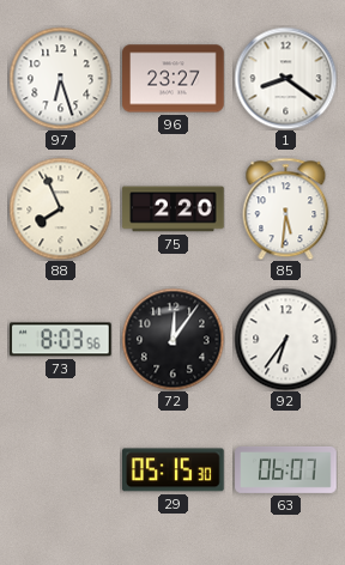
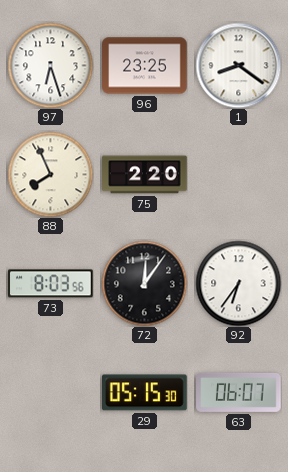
96: 23:27 -> 23:25
85: 5:31 -> none
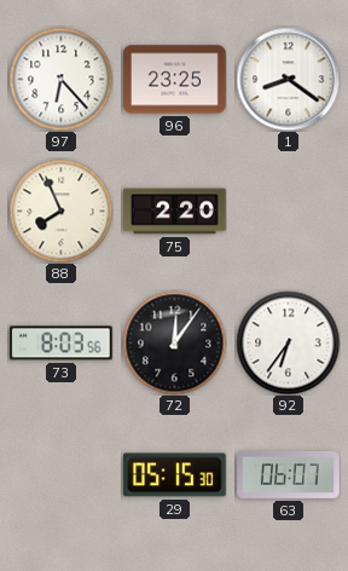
97: 6:27 -> 6:23
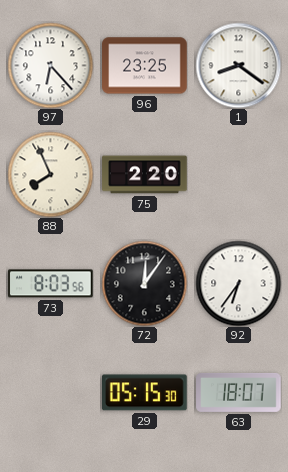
63: 06:07 -> 18:07
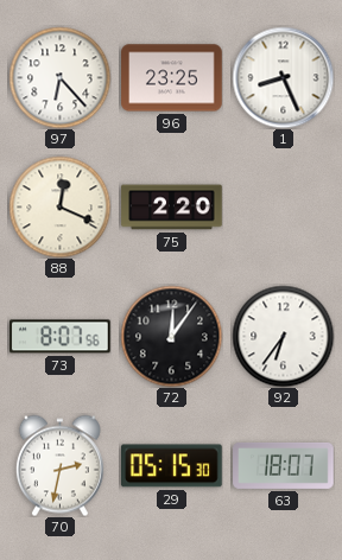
1: 8:21 -> 8:26
88: 7:56 -> 12:19
73: 8:03 -> 8:07
70: none -> 2:32
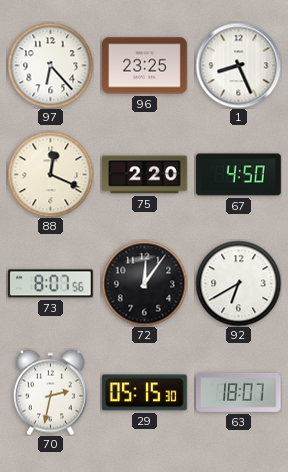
67: none -> 4:50
92: 6:36 -> 6:40
